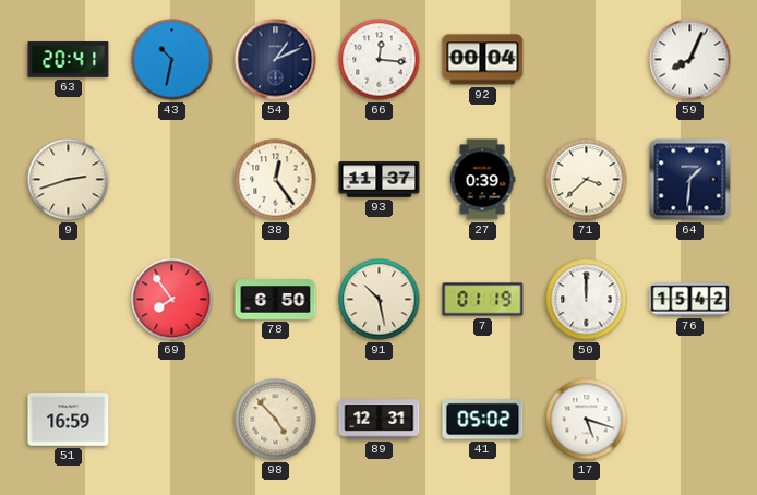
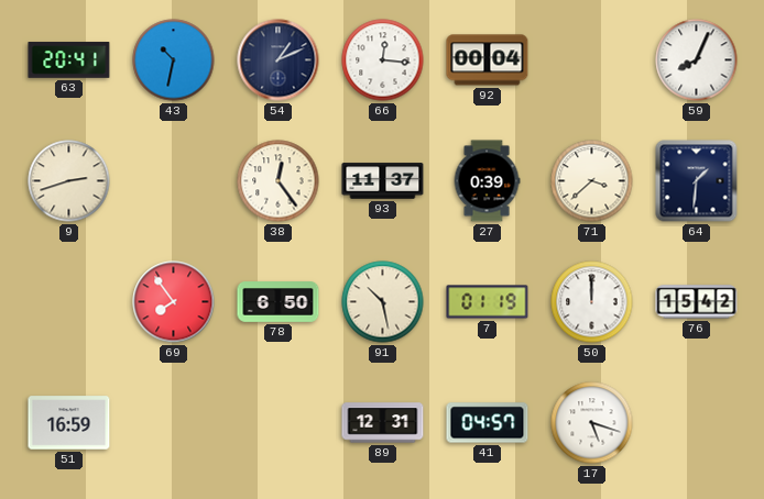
98: 4:53 -> none
41: 05:02 -> 04:57
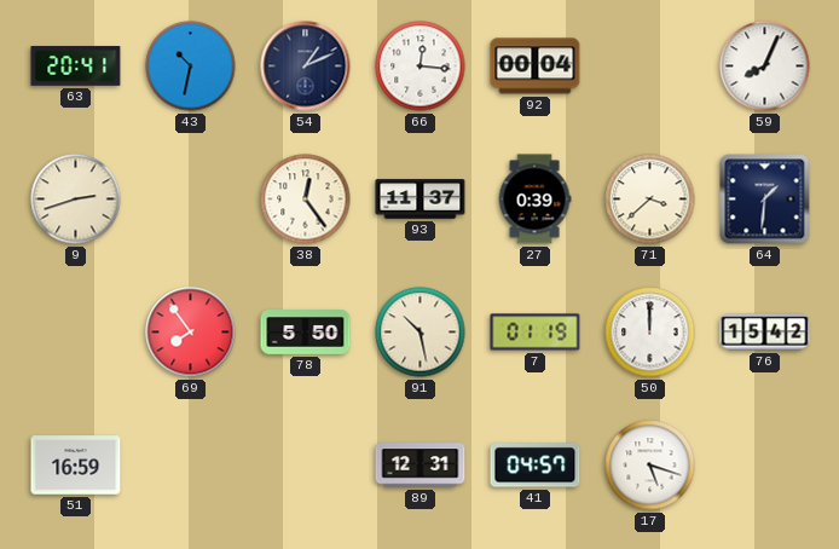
78: 6:50 -> 5:50
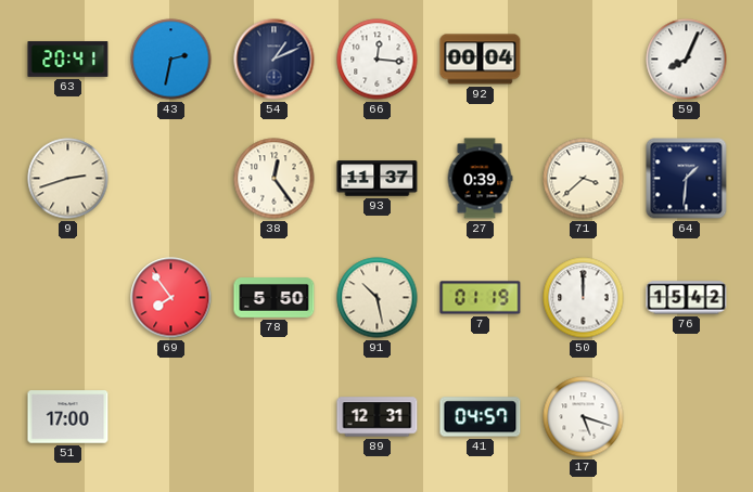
43: 10:32 -> 2:32
51: 16:59 -> 17:00
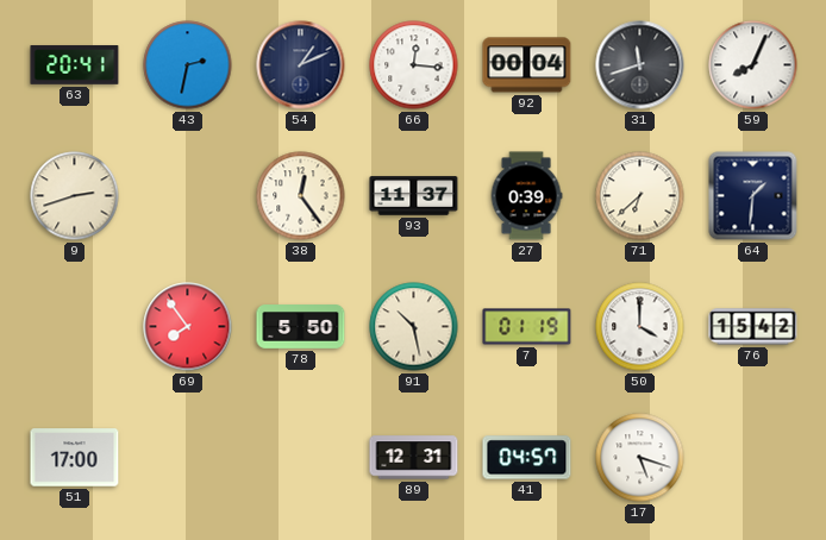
31: none -> 11:42
71: 3:38 -> 6:38
50: 12:00 -> 4:00
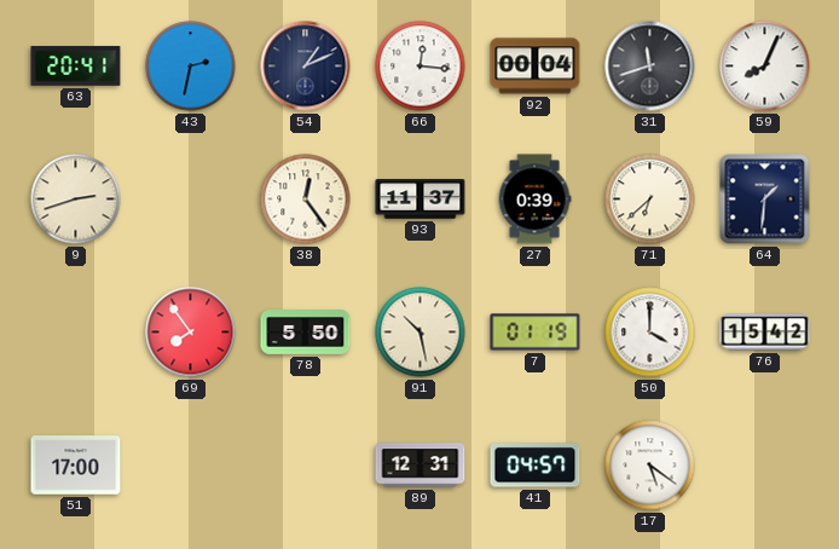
17: 5:18 -> 5:21
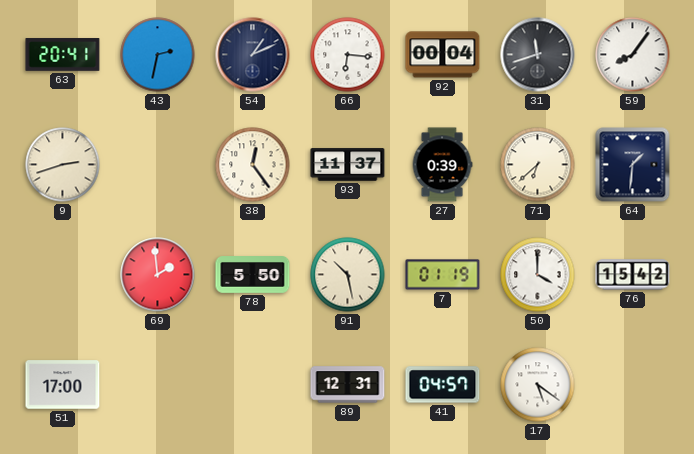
66: 12:16 -> 6:16
59: 8:04 -> 8:06
69: 7:54 -> 1:59
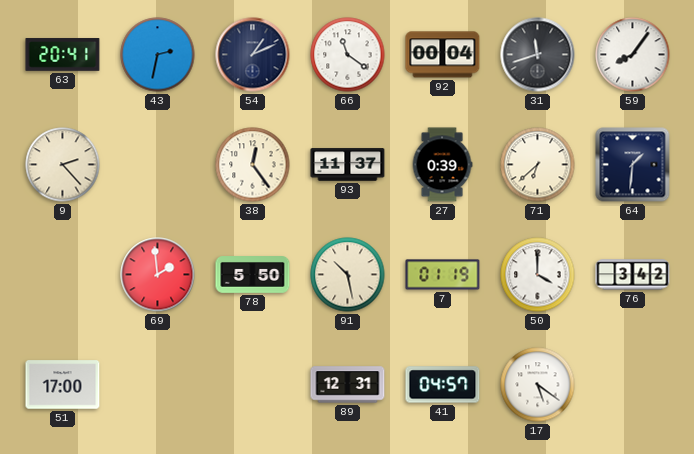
66: 6:16 -> 11:21
9: 2:42 -> 2:23
76: 15:42 -> 3:42
